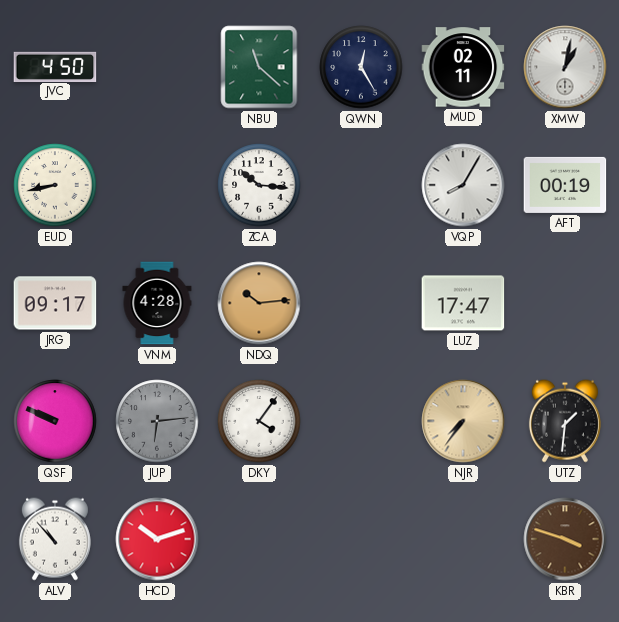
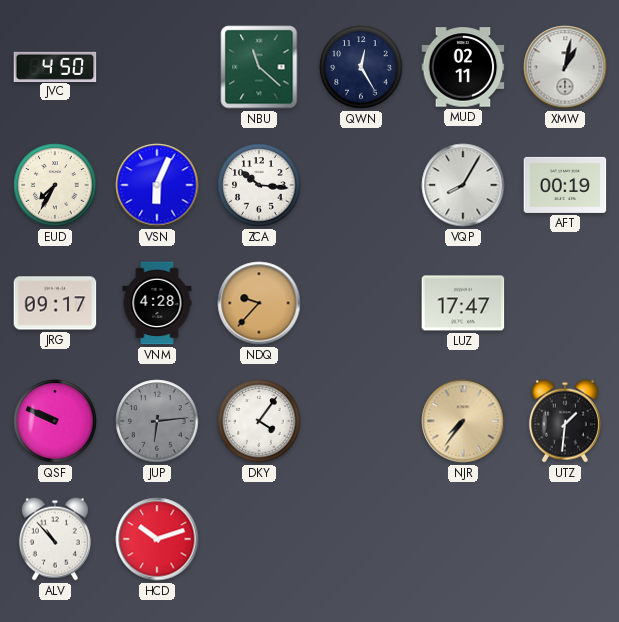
EUD: 8:43 -> 7:35
VSN: none -> 6:04
NDQ: 10:14 -> 9:37
KBR: 3:48 -> none
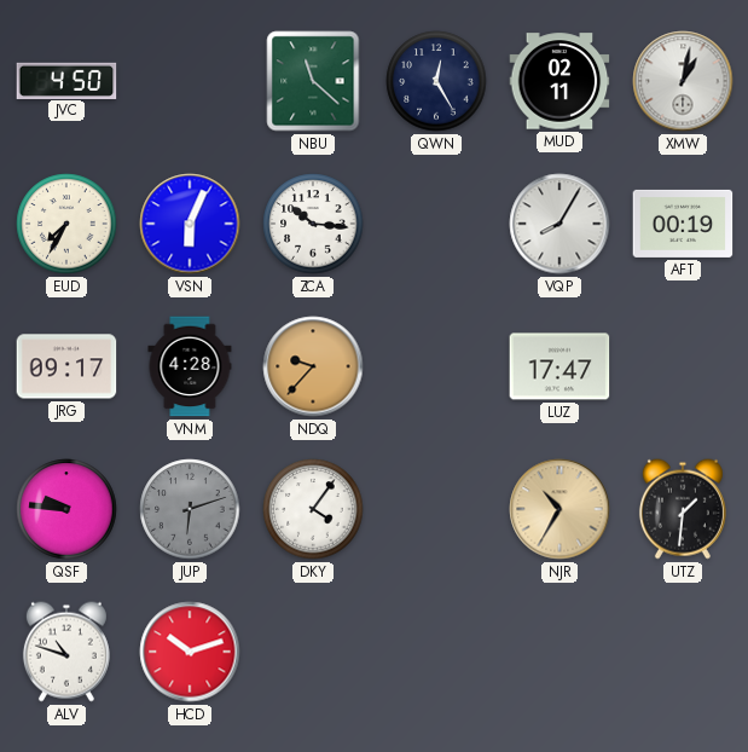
QSF: 9:49 -> 9:46
JUP: 6:14 -> 6:12
NJR: 7:36 -> 10:35
ALV: 10:53 -> 10:48
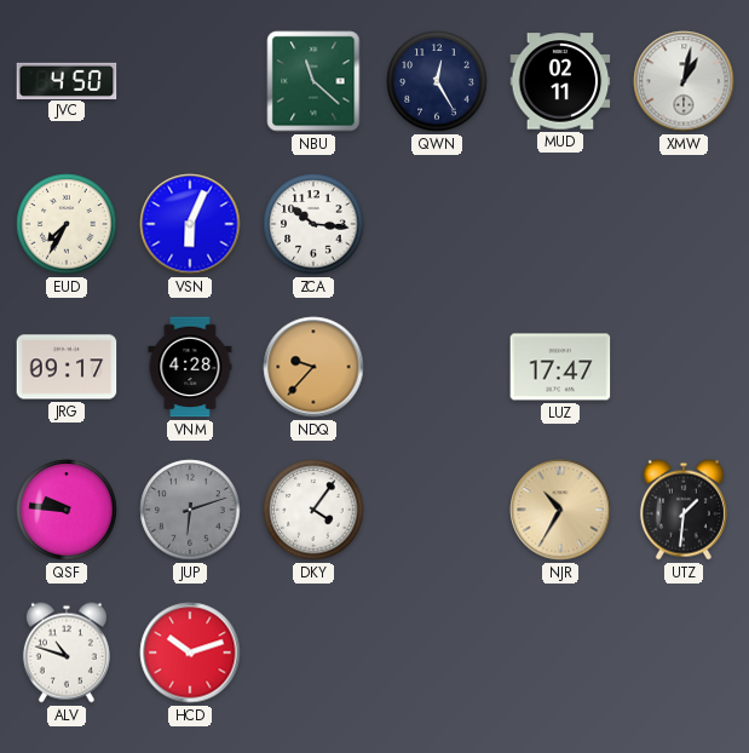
VQP: 8:05 -> none
AFT: 00:19 -> none
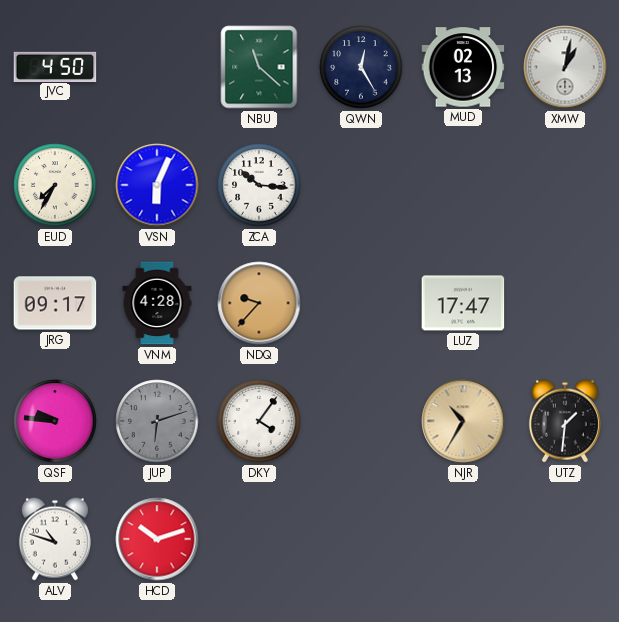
MUD: 02:11 -> 02:13
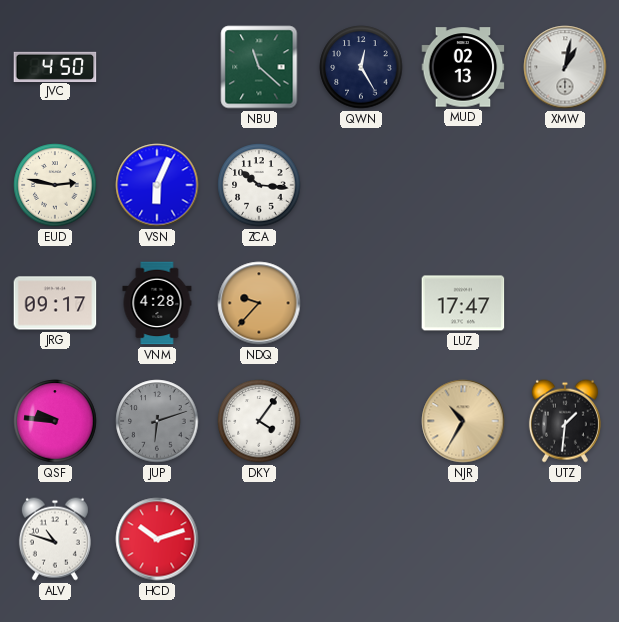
EUD: 7:35 -> 2:47
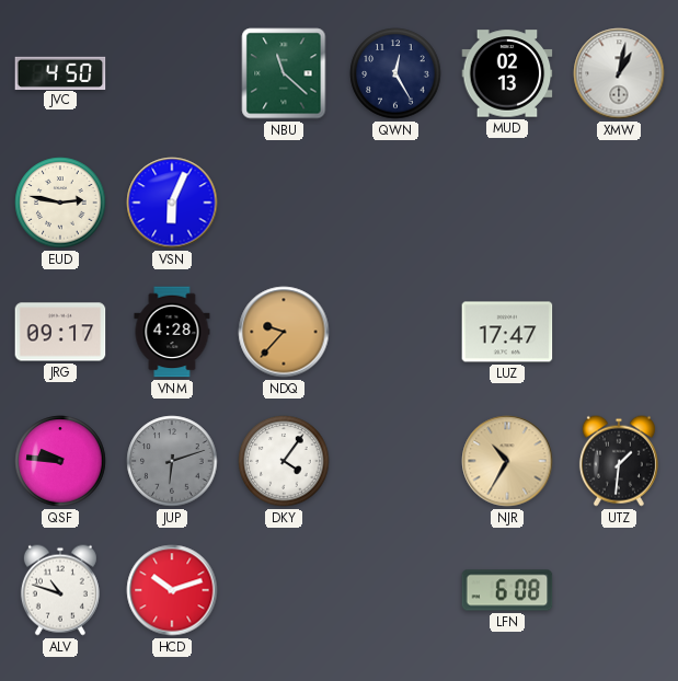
ZCA: 10:16 -> none
LFN: none -> 6:08
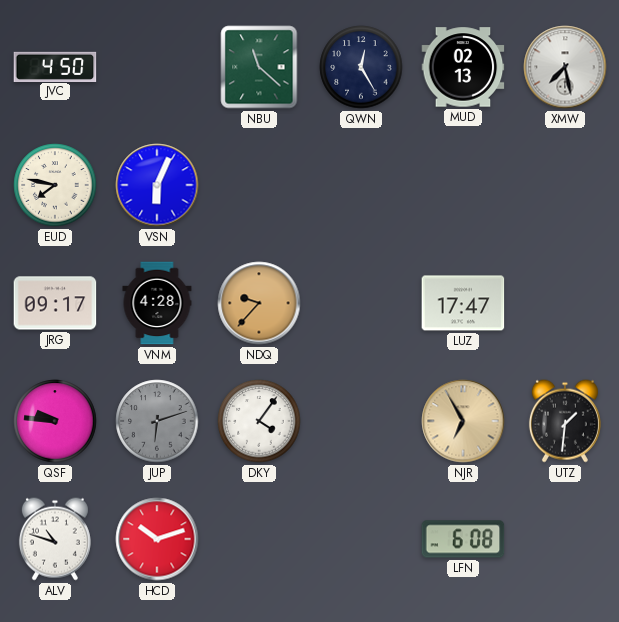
XMW: 1:02 -> 7:28
EUD: 2:47 -> 7:47
NJR: 10:35 -> 6:55
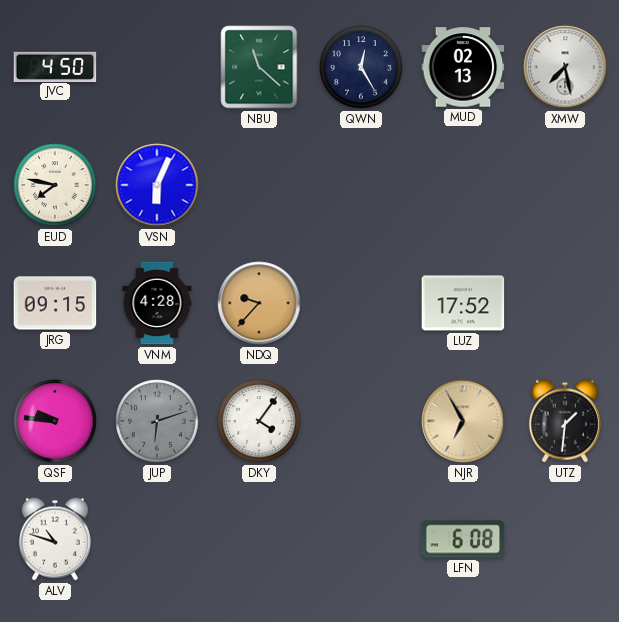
JRG: 09:17 -> 09:15
LUZ: 17:47 -> 17:52
HCD: 10:12 -> none
